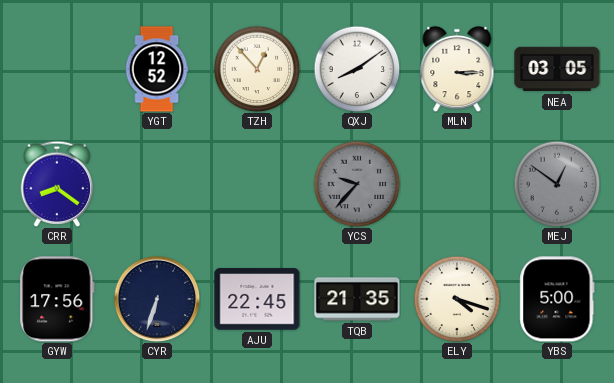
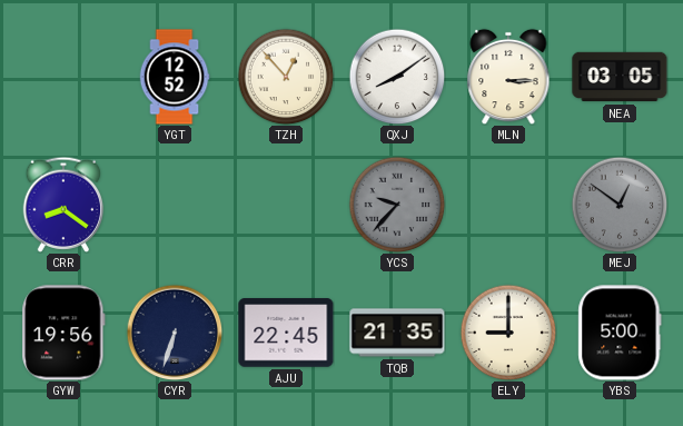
GYW: 17:56 -> 19:56
ELY: 4:18 -> 9:00
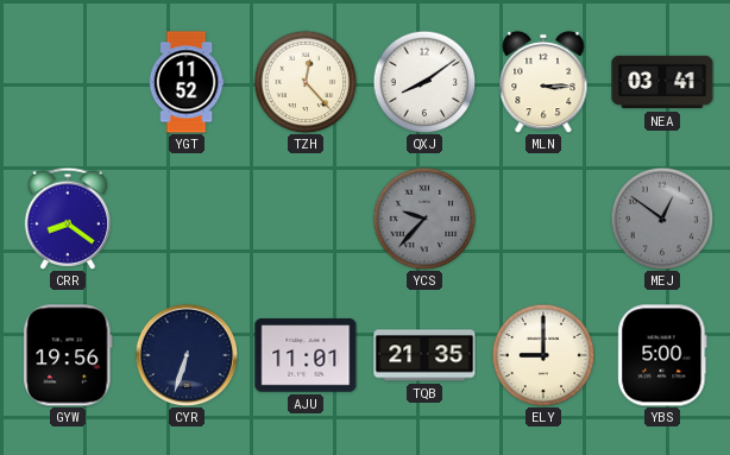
YGT: 12:52 -> 11:52
TZH: 12:53 -> 12:23
NEA: 03:05 -> 03:41
AJU: 22:45 -> 11:01
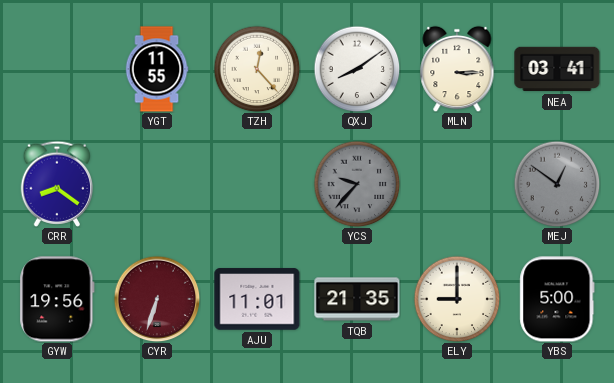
YGT: 11:52 -> 11:55
CYR dial: navy -> burgundy
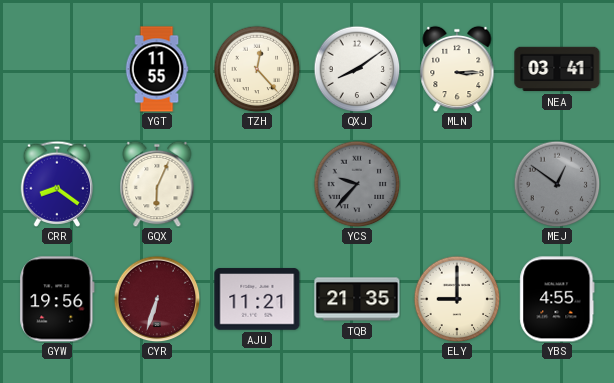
GQX: none -> 6:04
AJU: 11:01 -> 11:21
YBS: 5:00 -> 4:55
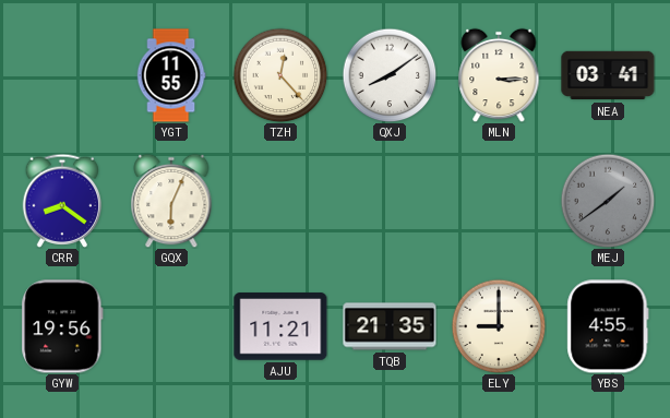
YCS: 9:37 -> none
MEJ: 12:51 -> 1:39
CYR: 6:33 -> none
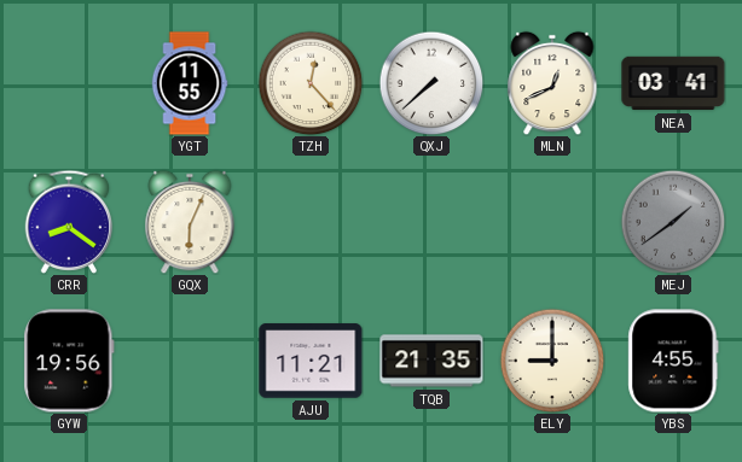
QXJ: 8:09 -> 7:38
MLN: 3:15 -> 12:41
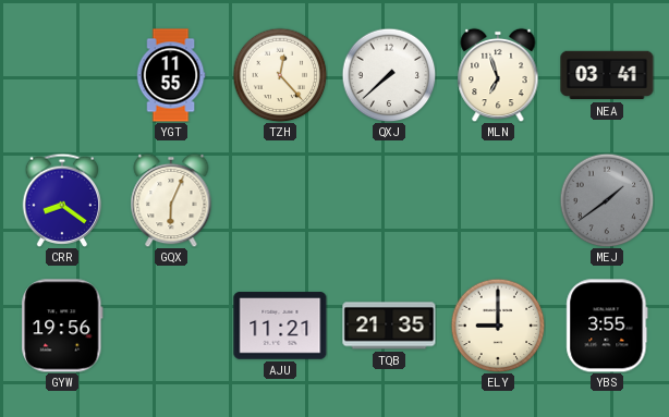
MLN: 12:41 -> 6:57
YBS: 4:55 -> 3:55
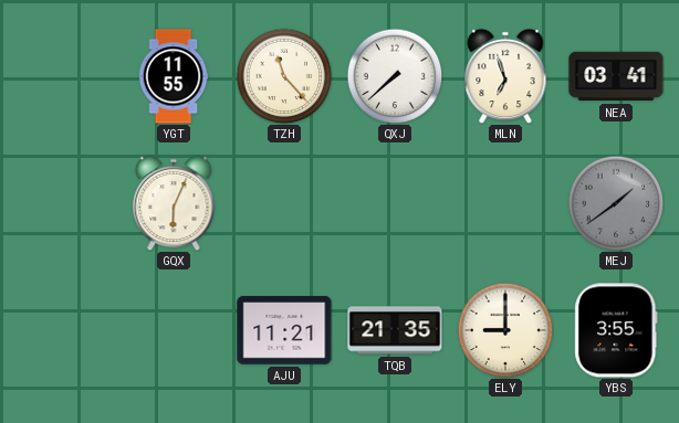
TZH: 12:23 -> 11:23
CRR: 8:21 -> none
GYW: 19:56 -> none
